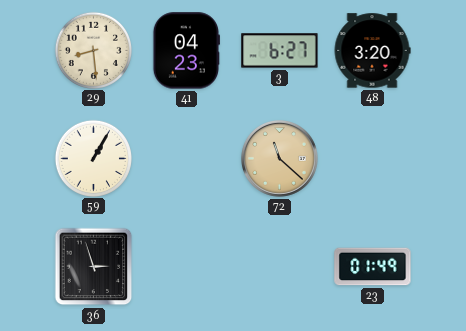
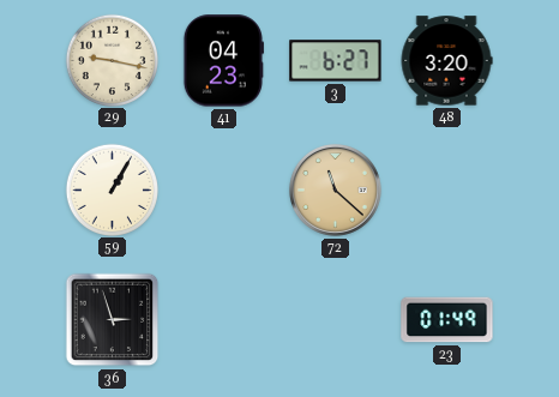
29: 8:29 -> 9:17
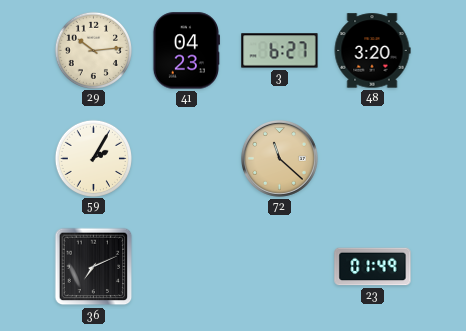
29: 9:17 -> 10:14
59: 1:05 -> 2:05
36: 2:57 -> 7:11
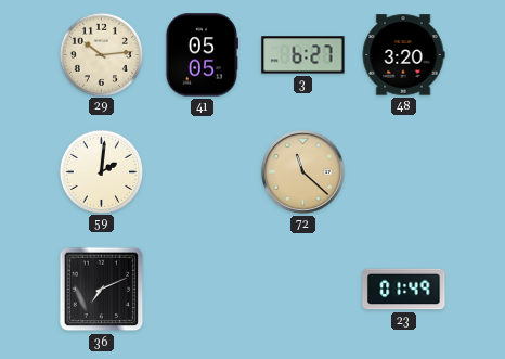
41: 04:23 -> 05:05
59: 2:05 -> 2:01
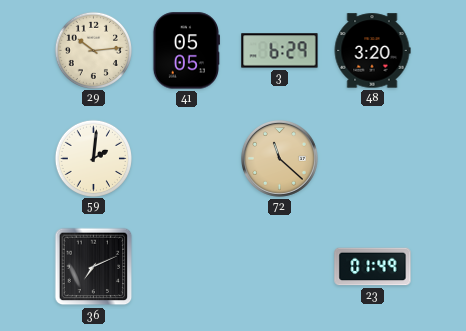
3: 6:27 -> 6:29
